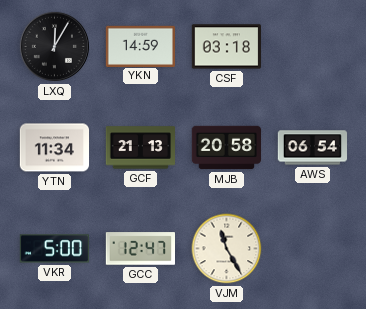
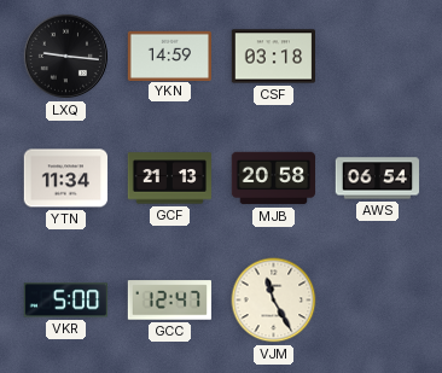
LXQ: 12:05 -> 9:16
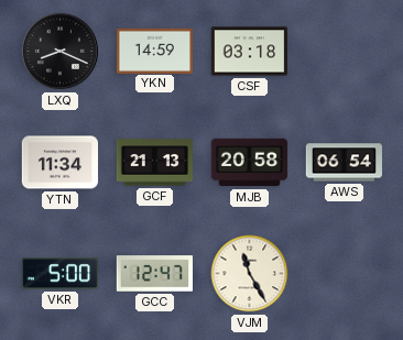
LXQ: 9:16 -> 8:19
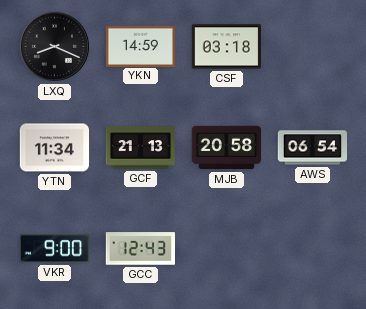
VKR: 5:00 -> 9:00
GCC: 12:47 -> 12:43
VJM: 11:25 -> none
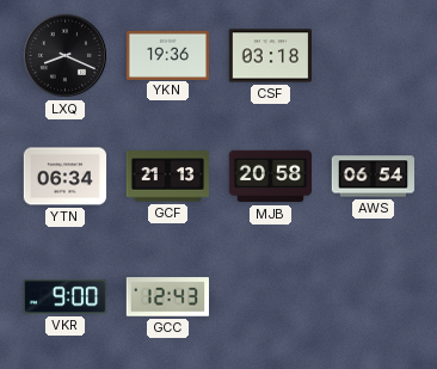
YKN: 14:59 -> 19:36
YTN: 11:34 -> 06:34
